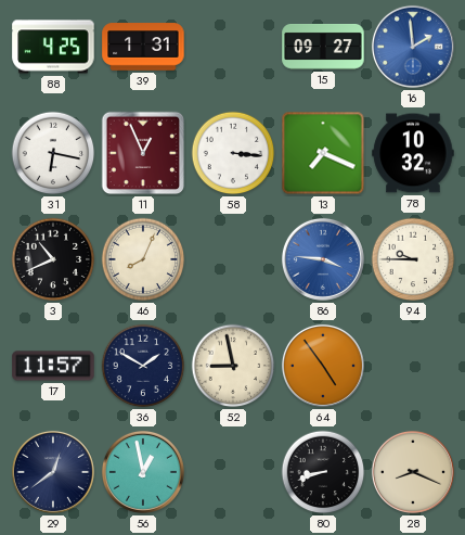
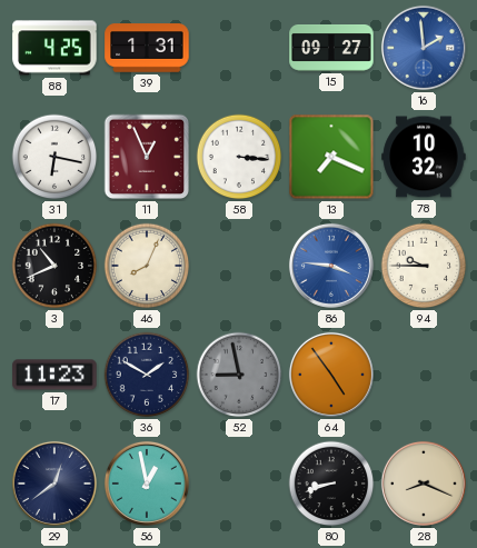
17: 11:57 -> 11:23
52 dial: cream -> grey
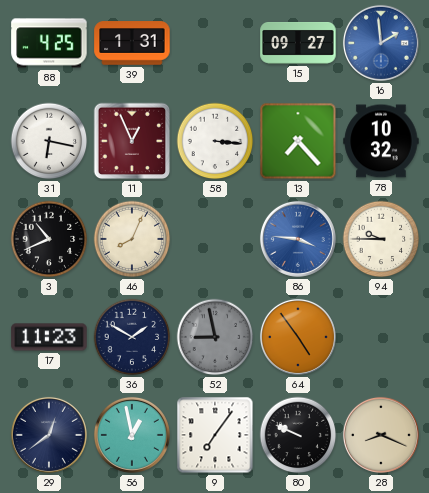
13: 7:19 -> 7:23
9: none -> 7:06
80: 8:42 -> 9:49
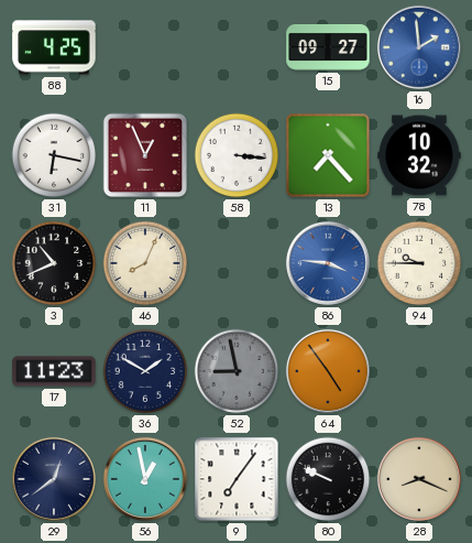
39: 1:31 -> none
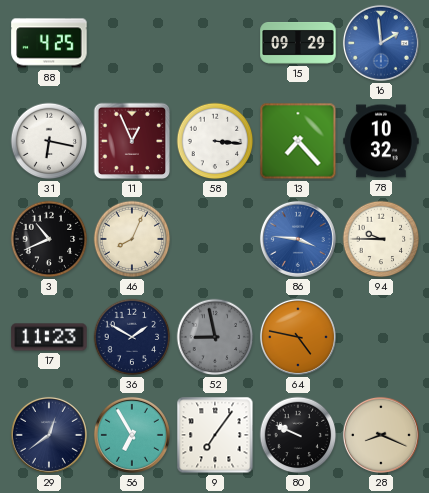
15: 09:27 -> 09:29
64: 4:54 -> 4:47
56: 12:58 -> 6:55
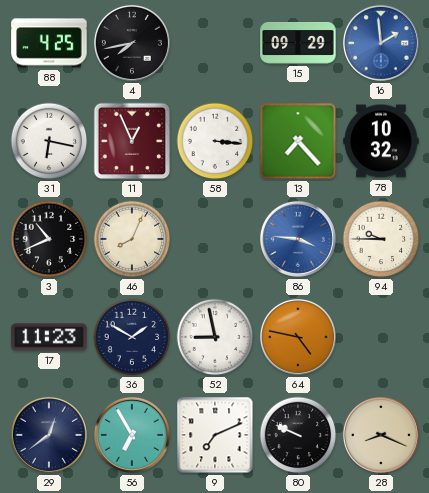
4: none -> 7:43
52 dial: grey -> white
9: 7:06 -> 7:11
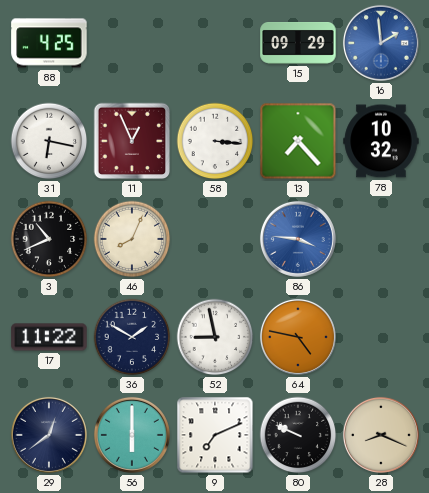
4: 7:43 -> none
94: 9:45 -> none
17: 11:23 -> 11:22
56: 6:55 -> 6:00
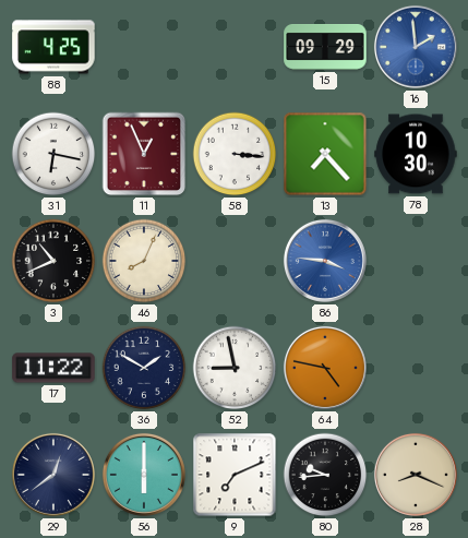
78: 10:32 -> 10:30
80: 9:49 -> 9:44
